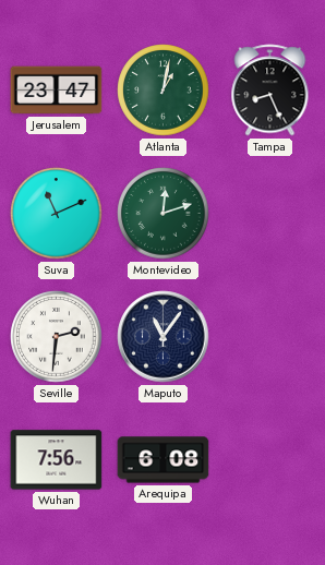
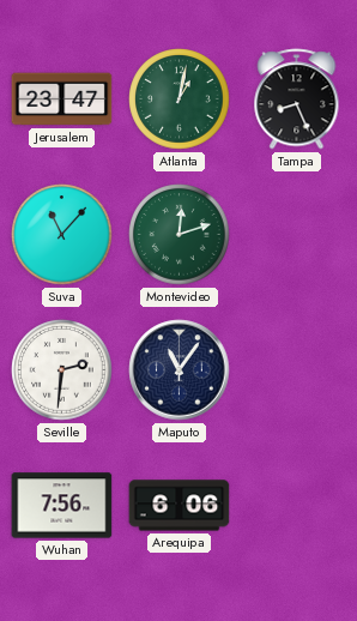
Suva: 11:11 -> 11:07
Arequipa: 6:08 -> 6:06
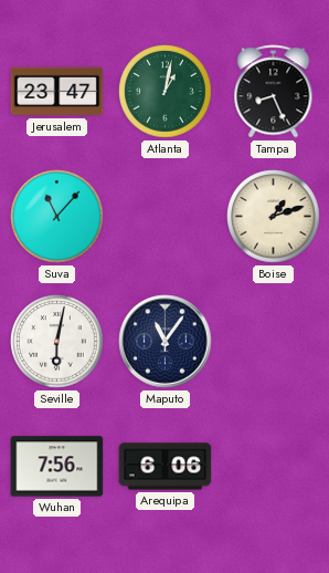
Montevideo: 12:12 -> none
Boise: none -> 1:12
Seville: 2:31 -> 6:02
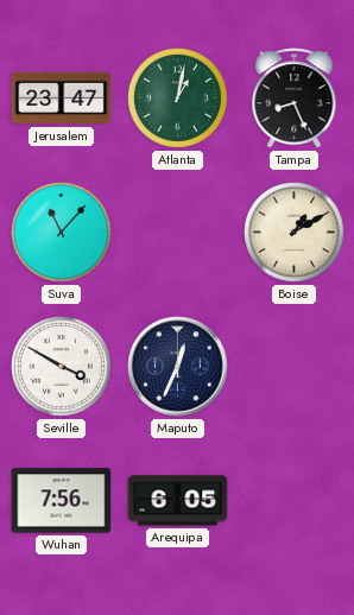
Boise: 1:12 -> 1:10
Seville: 6:02 -> 3:50
Maputo: 11:06 -> 12:34
Arequipa: 6:06 -> 6:05
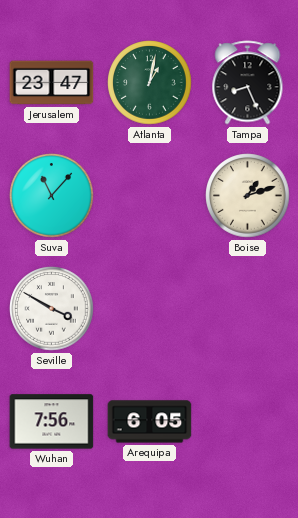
Boise: 1:10 -> 1:12
Maputo: 12:34 -> none
